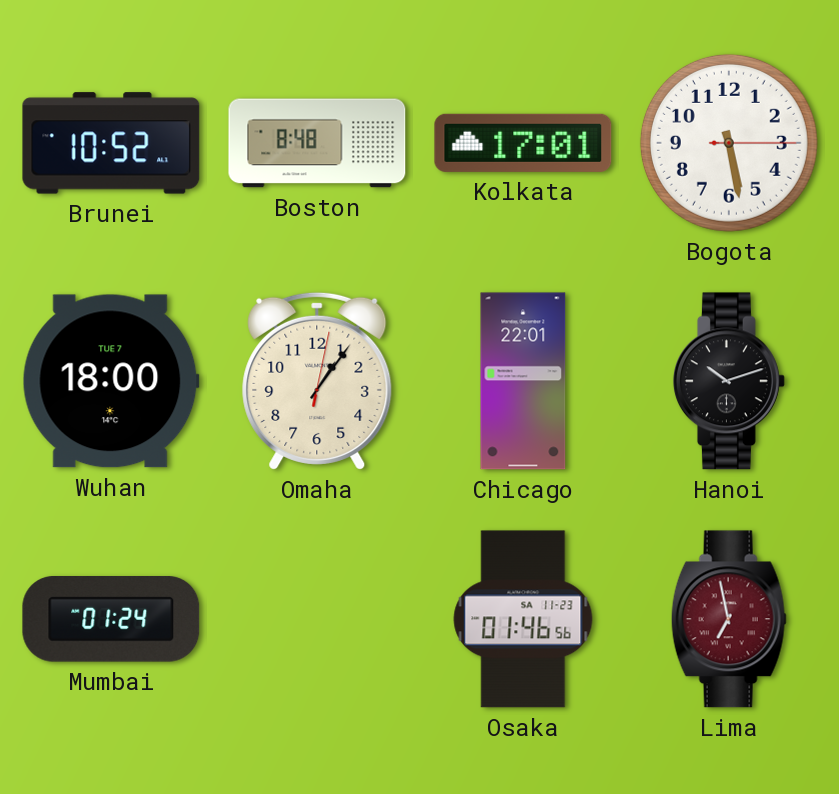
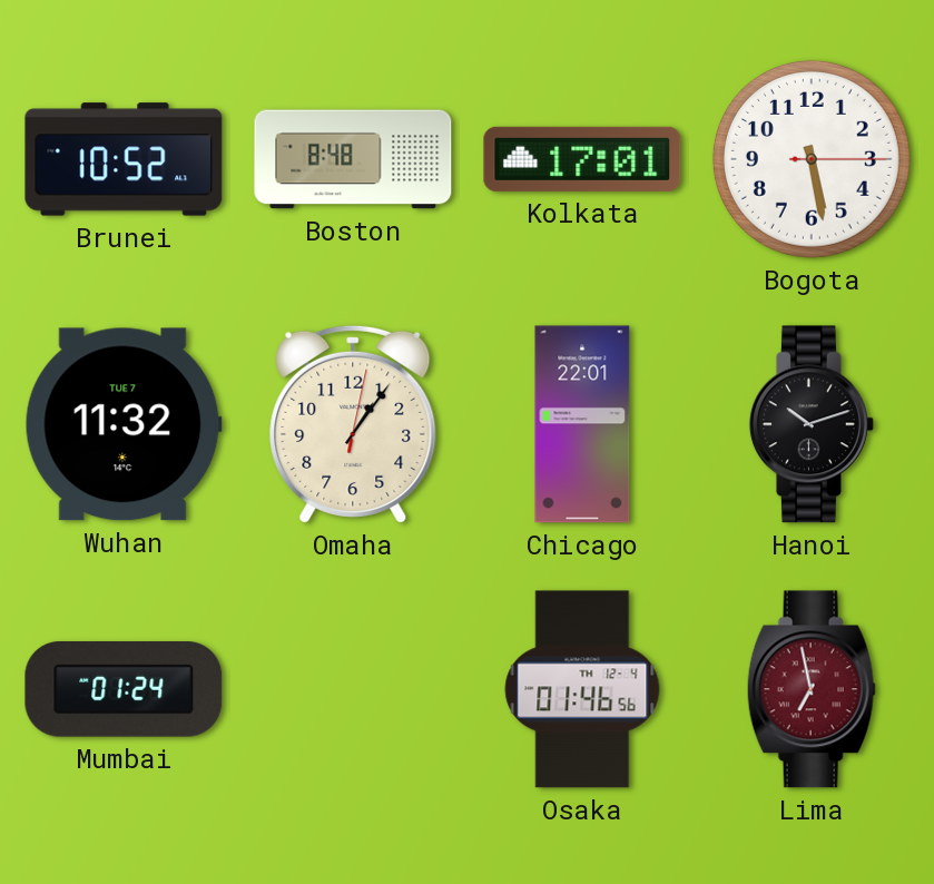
Wuhan: 18:00 -> 11:32
Osaka date: SA 11-23 -> TH 12-4
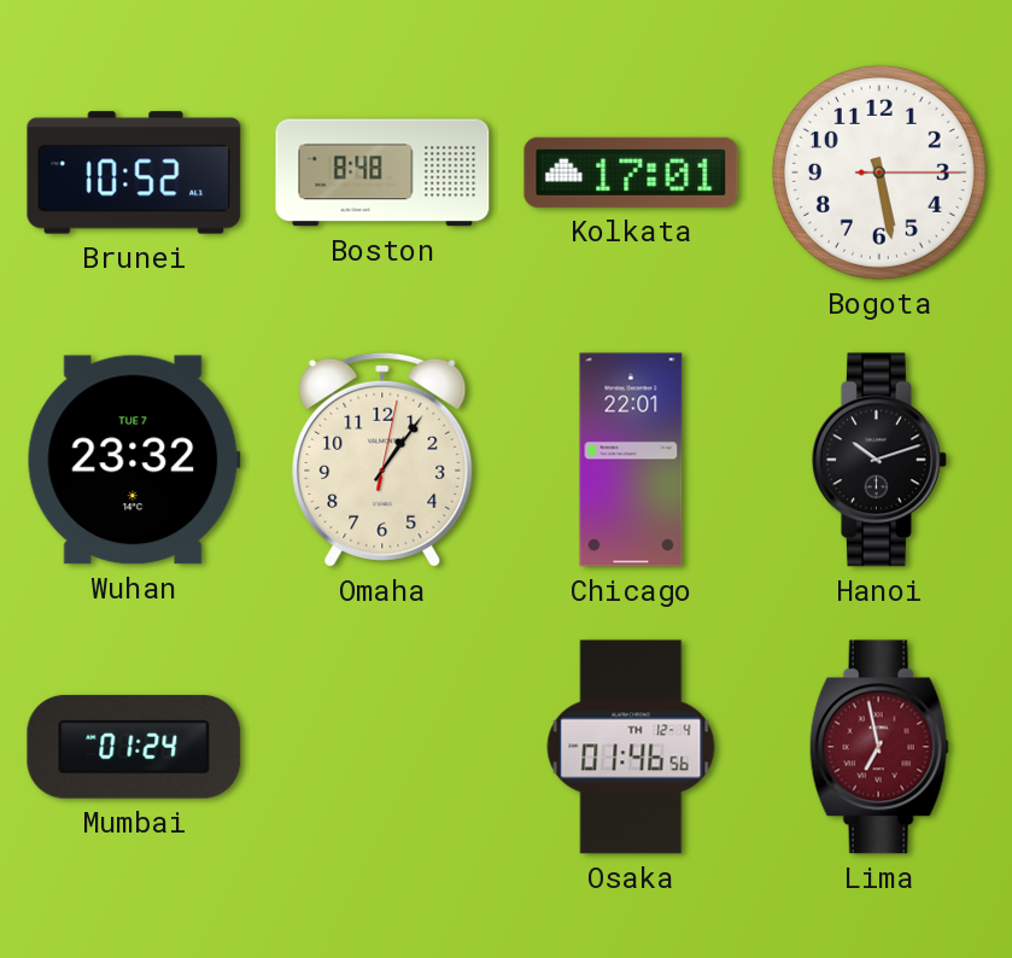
Wuhan: 11:32 -> 23:32
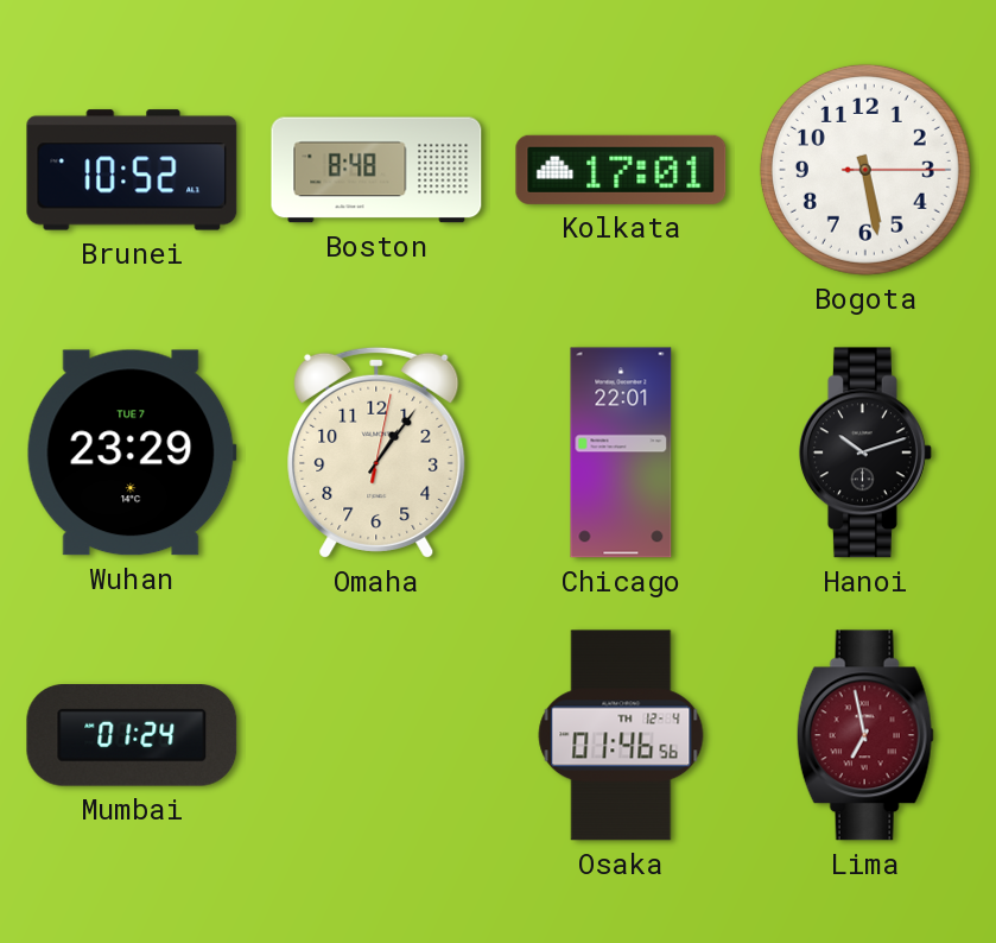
Wuhan: 23:32 -> 23:29
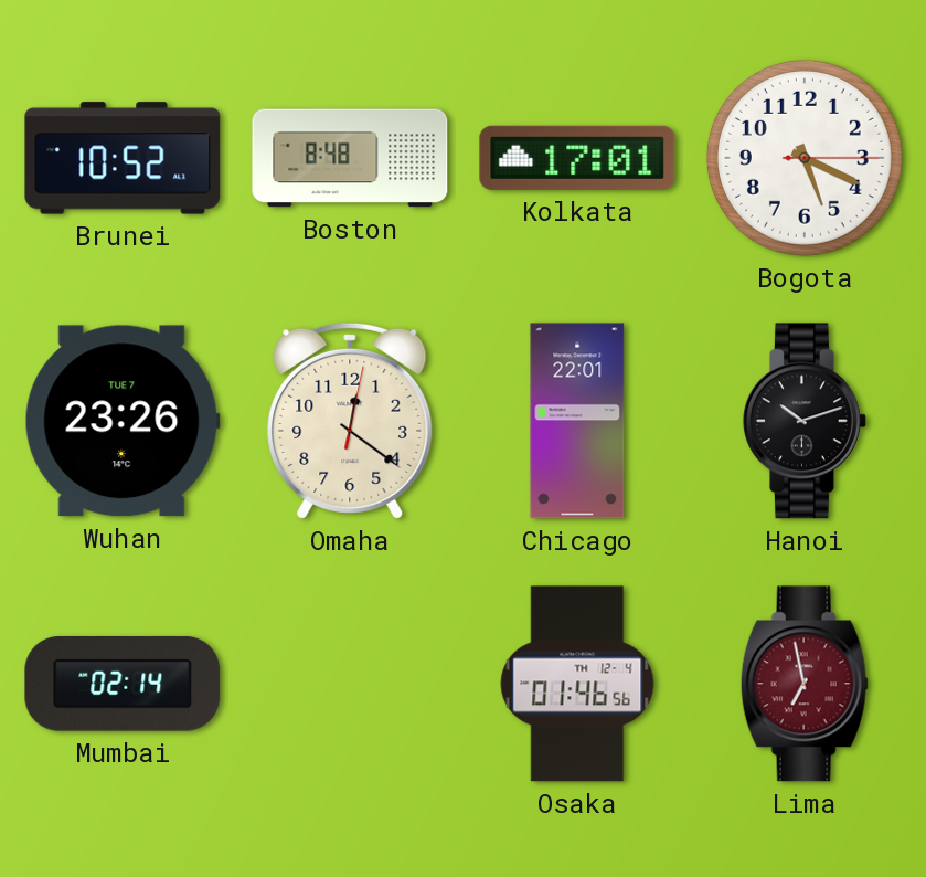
Bogota: 5:28 -> 5:19
Wuhan: 23:29 -> 23:26
Omaha: 1:06 -> 12:21
Mumbai: 01:24 -> 02:14
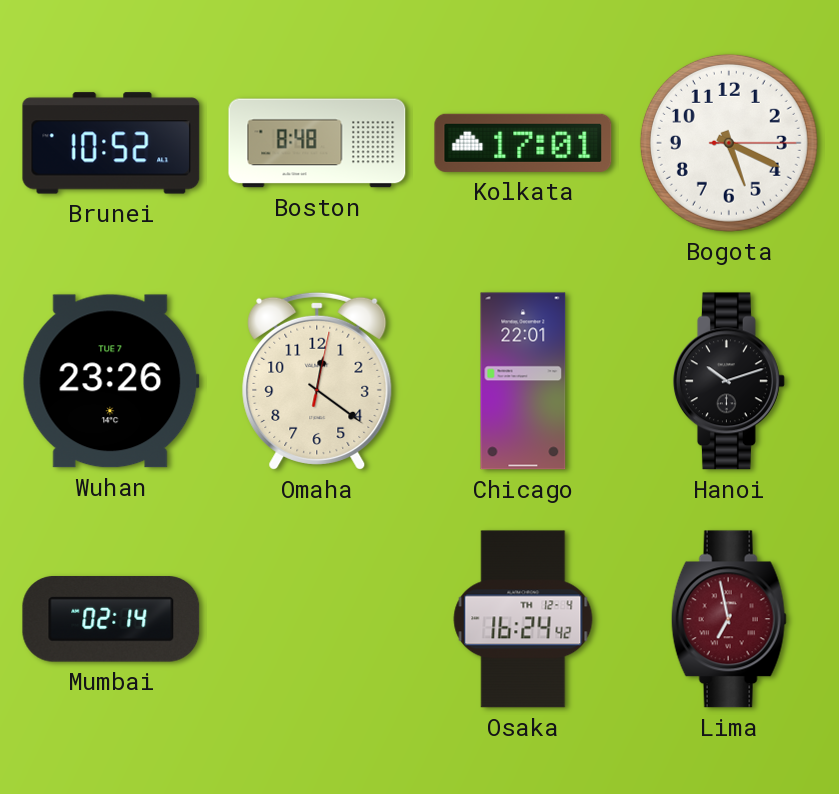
Osaka: 01:46 -> 16:24
